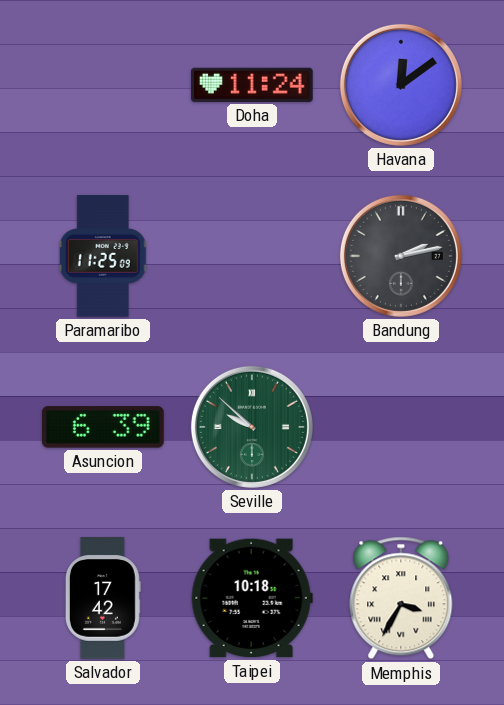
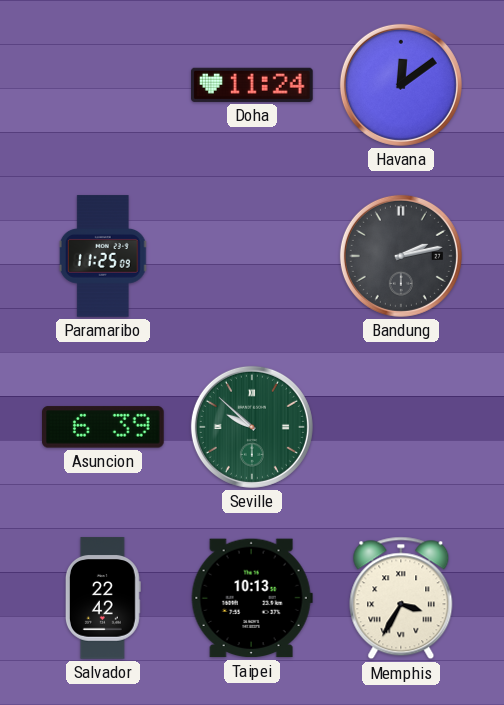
Salvador: 17:42 -> 22:42
Taipei: 10:18 -> 10:13
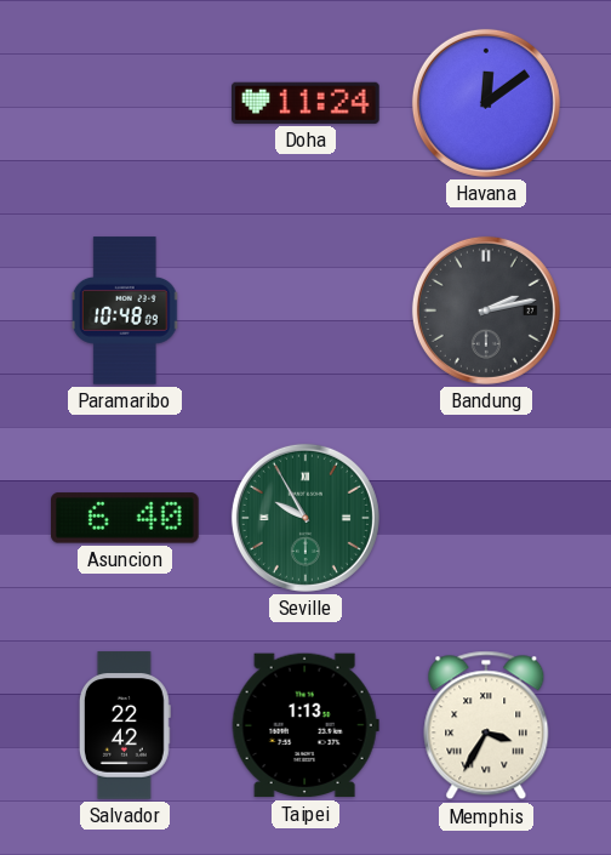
Paramaribo: 11:25 -> 10:48
Asuncion: 6:39 -> 6:40
Seville: 9:52 -> 9:55
Taipei: 10:13 -> 1:13
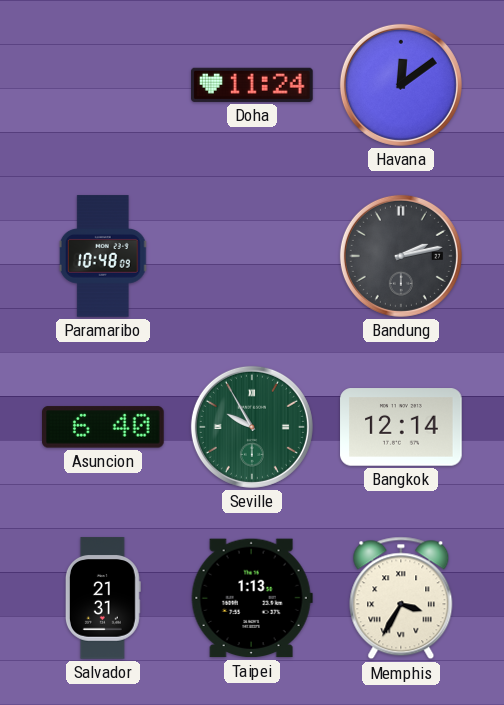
Bangkok: none -> 12:14
Salvador: 22:42 -> 21:31
